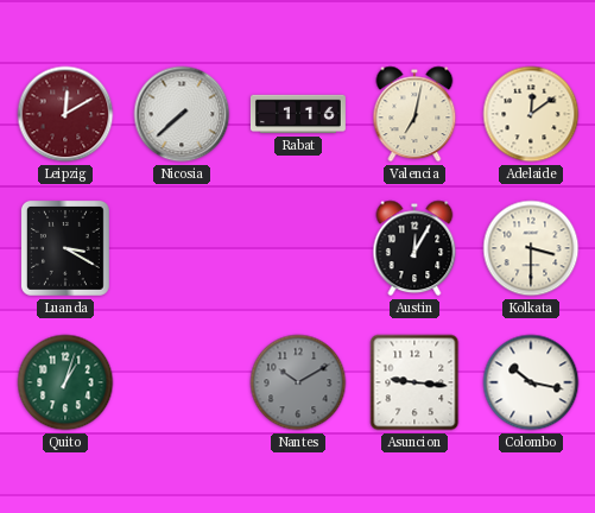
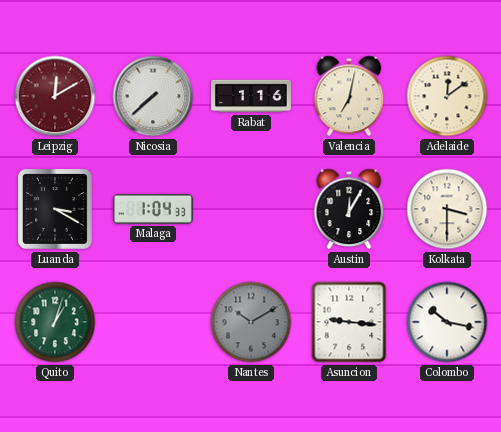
Malaga: none -> 1:04
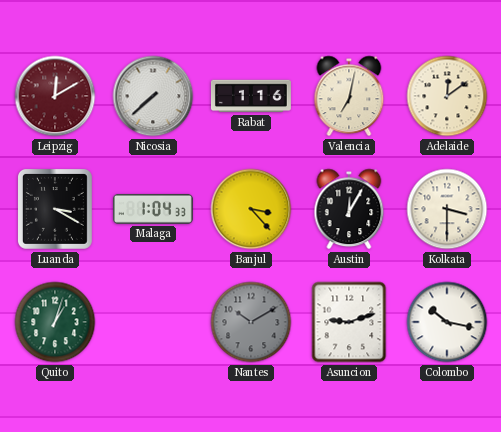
Banjul: none -> 3:23
Asuncion: 9:16 -> 9:12
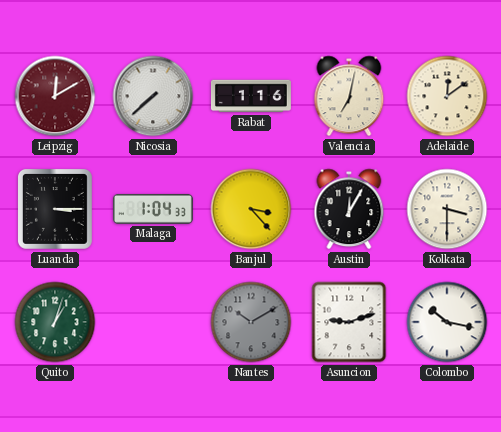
Luanda: 3:20 -> 3:15
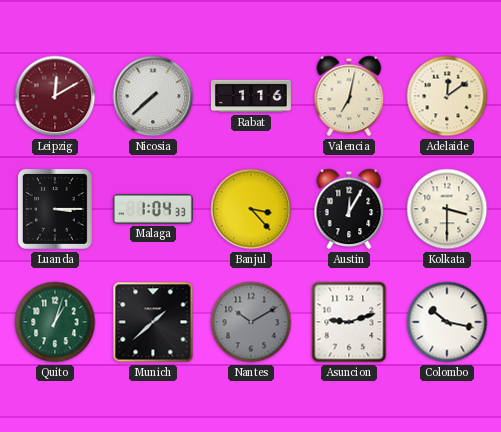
Munich: none -> 1:38
